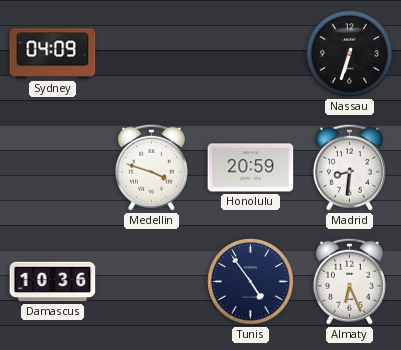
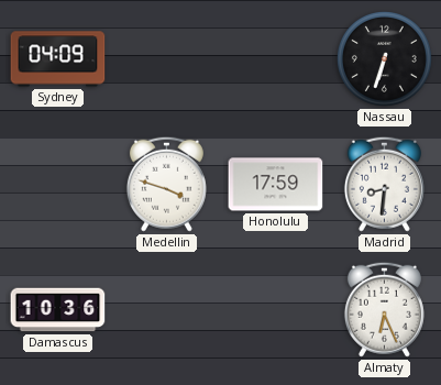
Honolulu: 20:59 -> 17:59
Tunis: 4:54 -> none
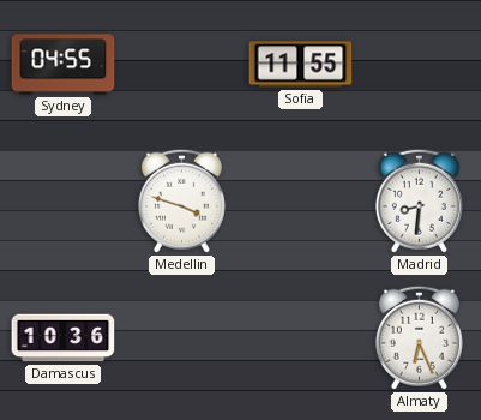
Sydney: 04:09 -> 04:55
Sofia: none -> 11:55
Nassau: 6:33 -> none
Honolulu: 17:59 -> none
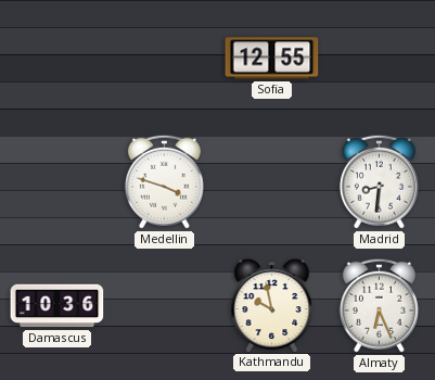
Sydney: 04:55 -> none
Sofia: 11:55 -> 12:55
Kathmandu: none -> 9:58
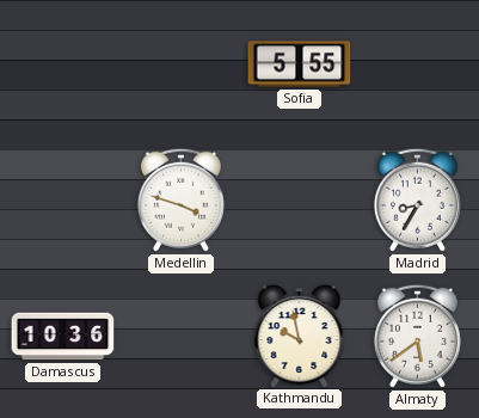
Sofia: 12:55 -> 5:55
Madrid: 8:31 -> 8:35
Almaty: 6:26 -> 5:39
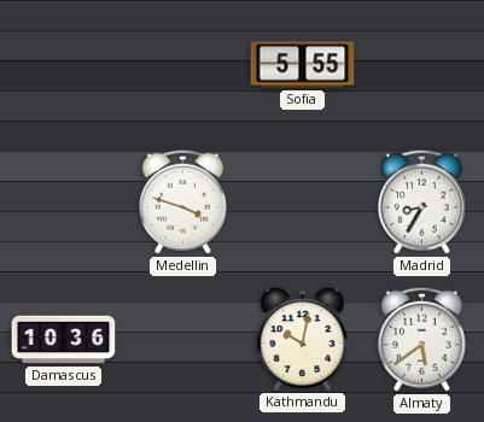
Kathmandu: 9:58 -> 10:02
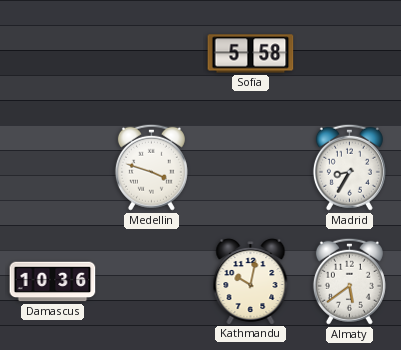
Sofia: 5:55 -> 5:58
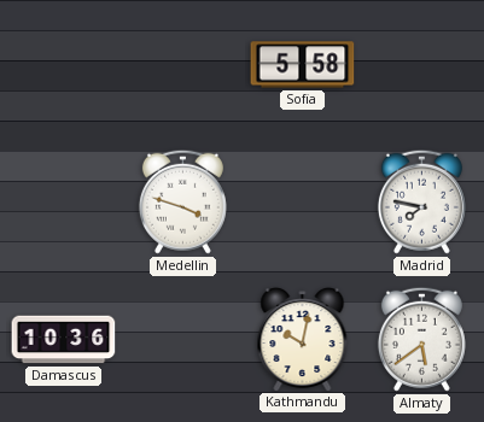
Madrid: 8:35 -> 7:47
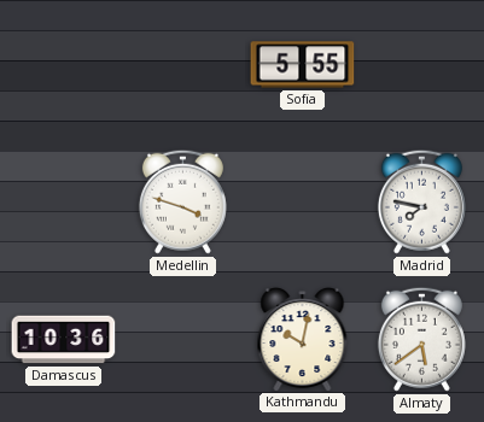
Sofia: 5:58 -> 5:55
